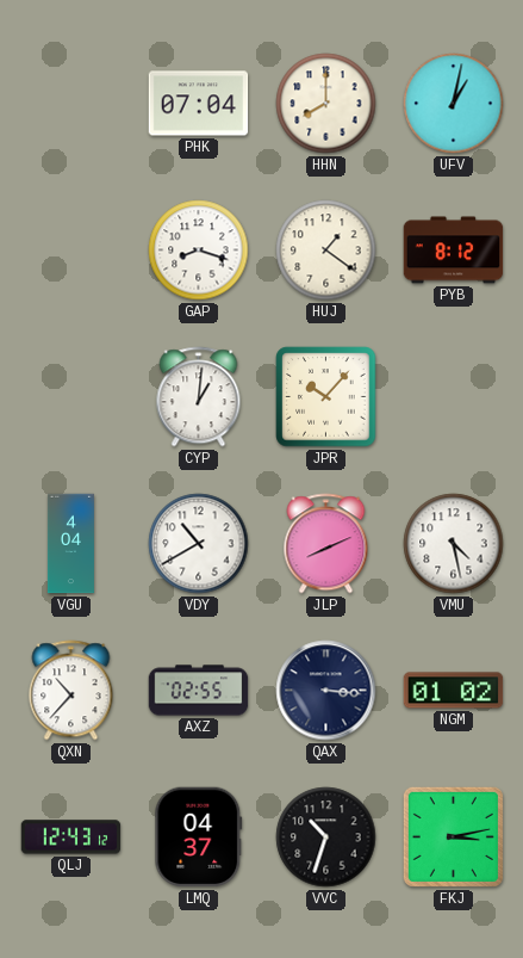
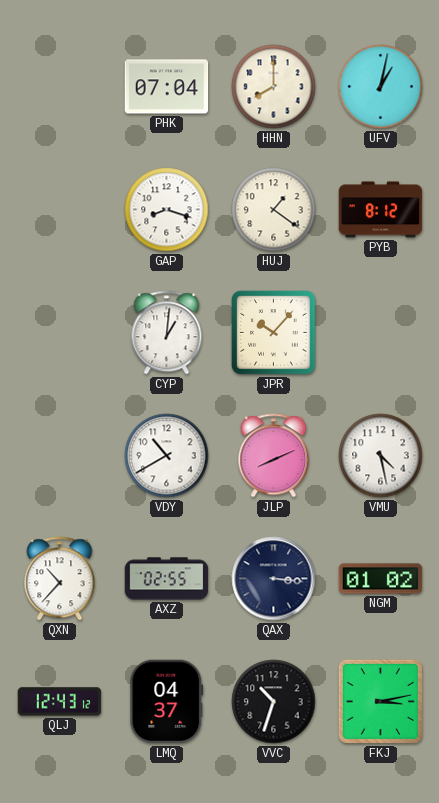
VGU: 4:04 -> none
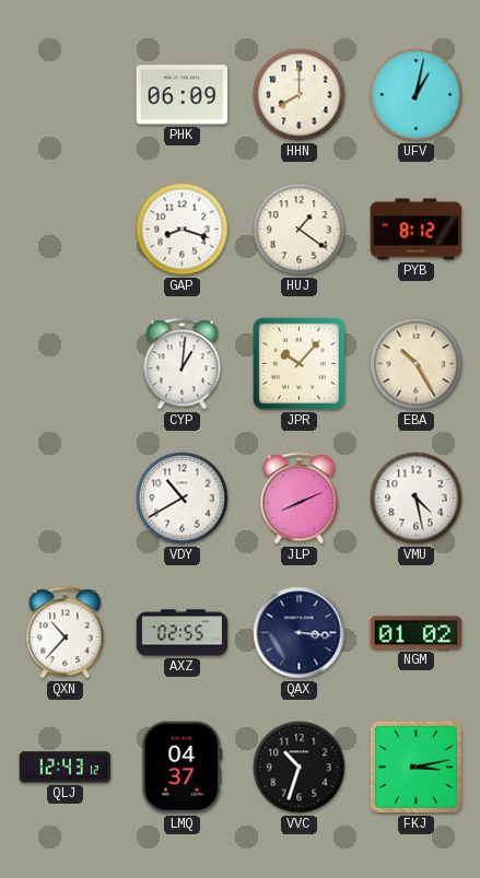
PHK: 07:04 -> 06:09
EBA: none -> 10:25
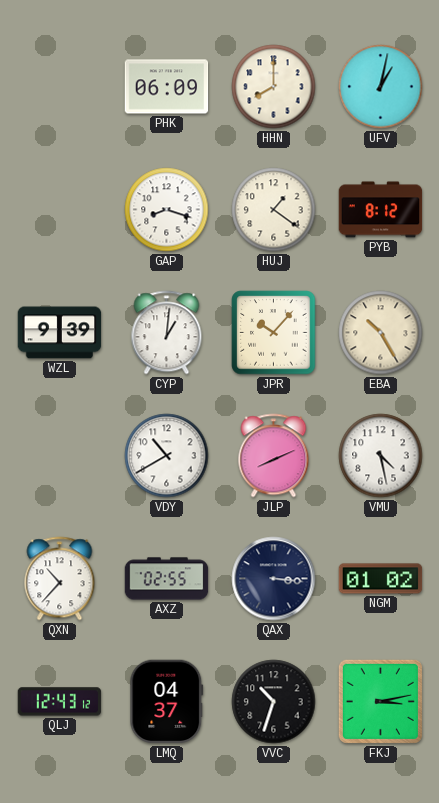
WZL: none -> 9:39
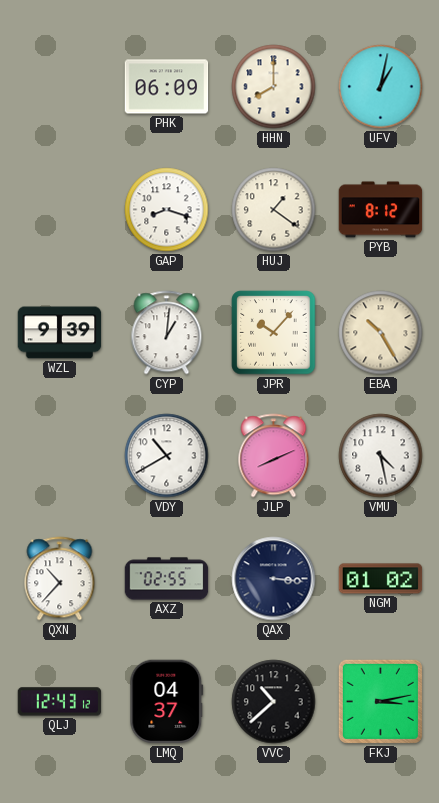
VVC: 10:33 -> 10:38
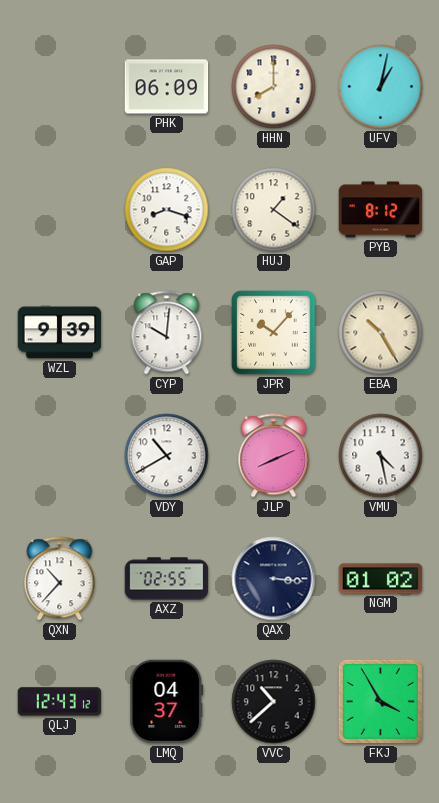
CYP: 1:01 -> 10:01
FKJ: 3:13 -> 3:55
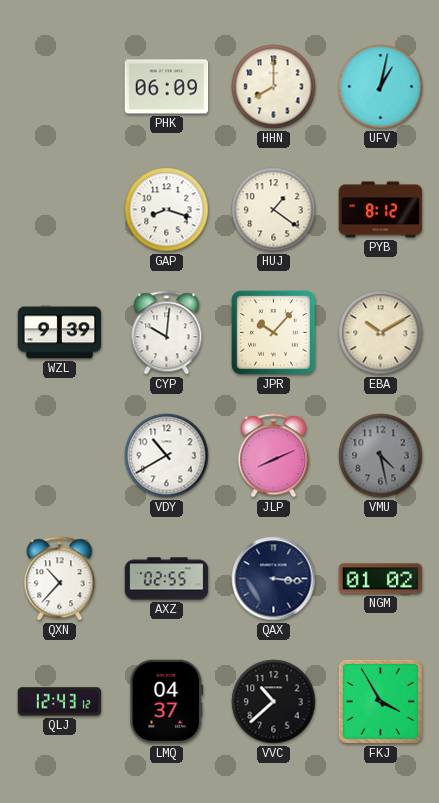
EBA: 10:25 -> 10:10
VMU dial: white -> grey
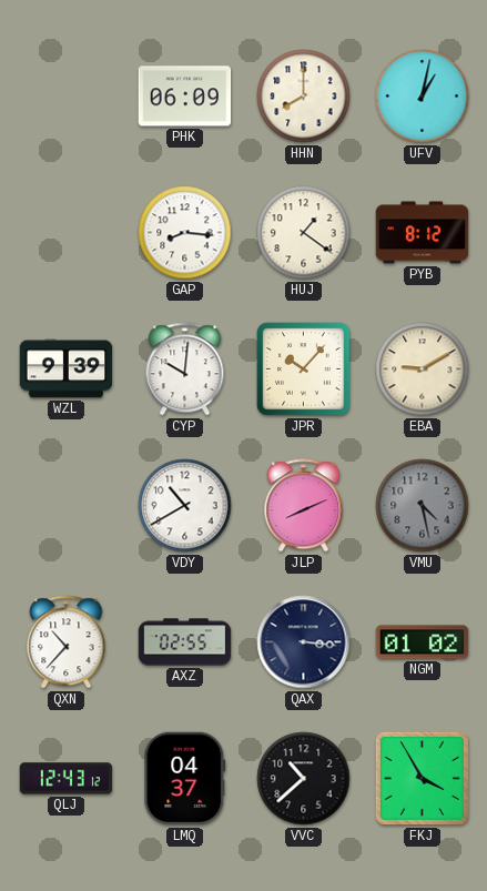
GAP: 8:18 -> 8:16
EBA: 10:10 -> 9:10
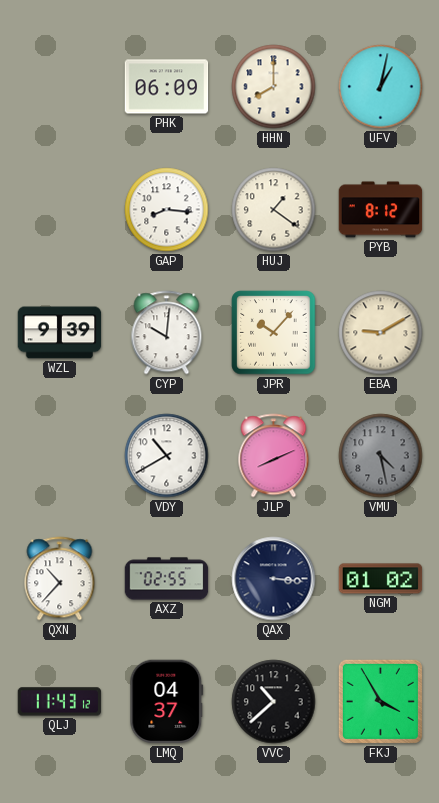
QLJ: 12:43 -> 11:43
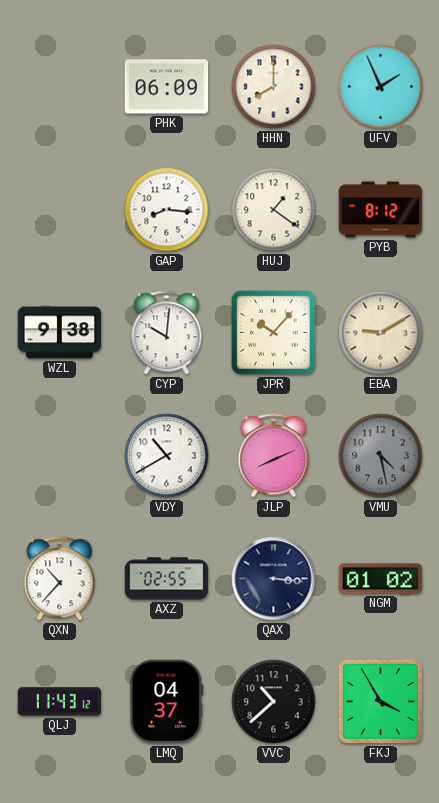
UFV: 1:02 -> 1:56
WZL: 9:39 -> 9:38
